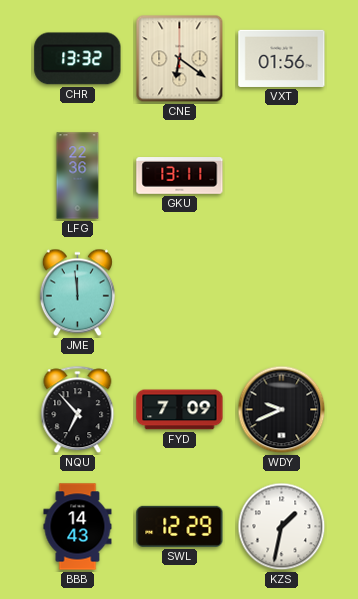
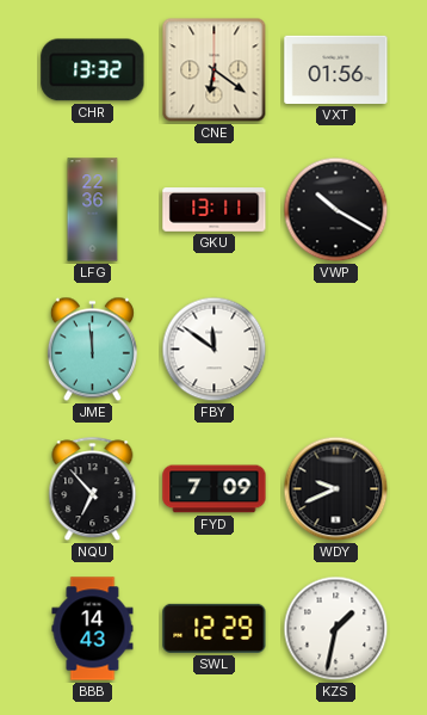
VWP: none -> 10:20
FBY: none -> 11:51
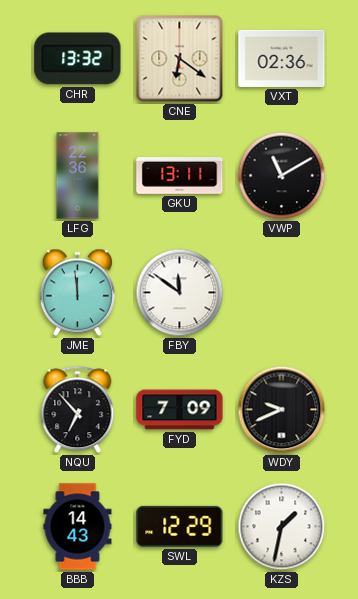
VXT: 01:56 -> 02:36
VWP: 10:20 -> 11:10
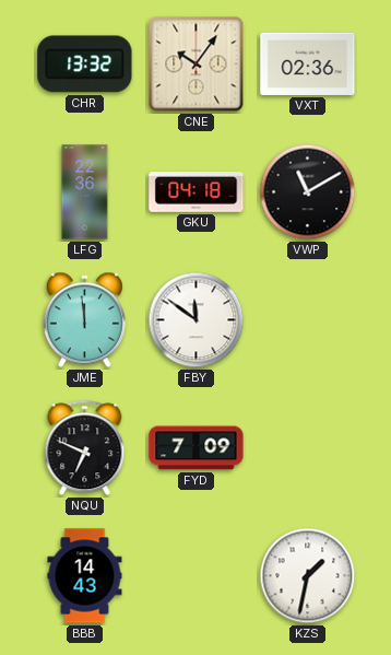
CNE: 6:21 -> 10:06
GKU: 13:11 -> 04:18
NQU: 6:53 -> 6:49
WDY: 9:41 -> none
SWL: 12:29 -> none
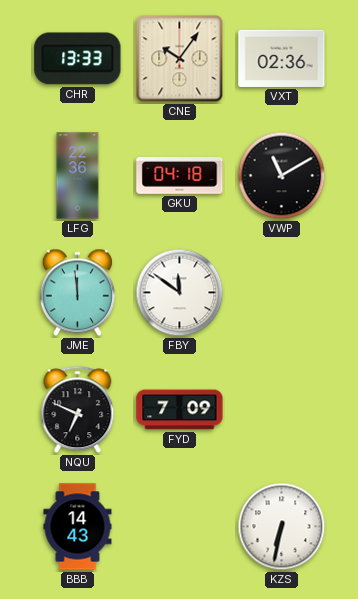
CHR: 13:32 -> 13:33
KZS: 1:32 -> 6:32
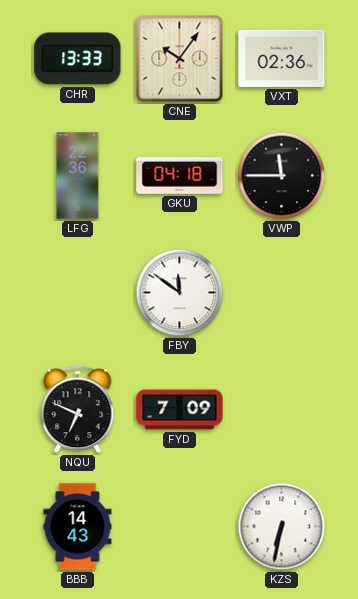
VWP: 11:10 -> 11:45
JME: 11:59 -> none
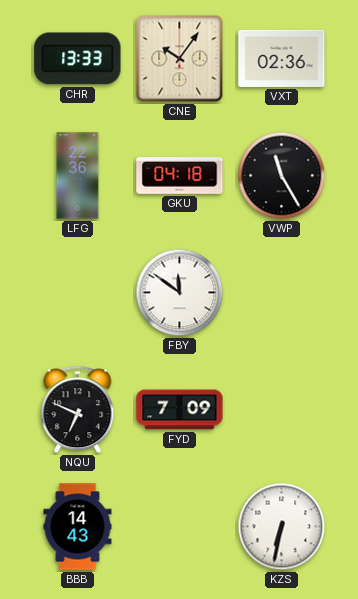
VWP: 11:45 -> 11:25
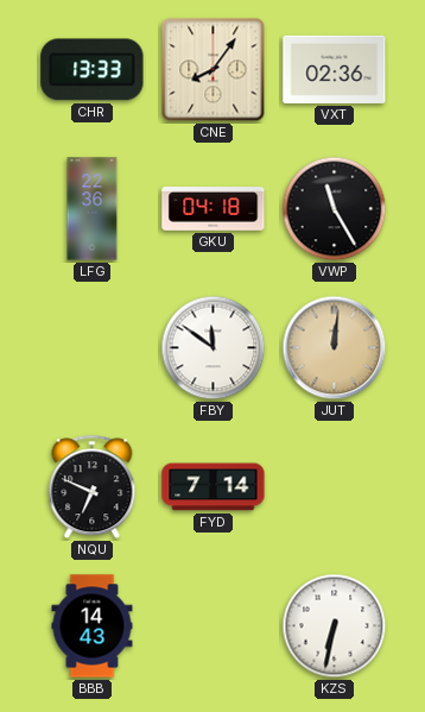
CNE: 10:06 -> 8:06
JUT: none -> 12:01
FYD: 7:09 -> 7:14
